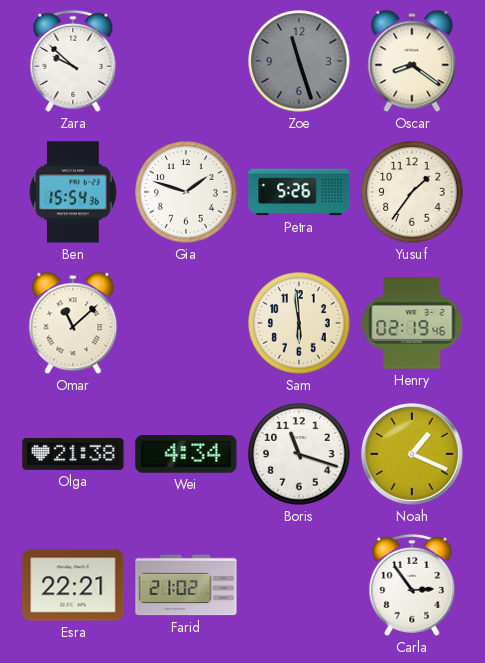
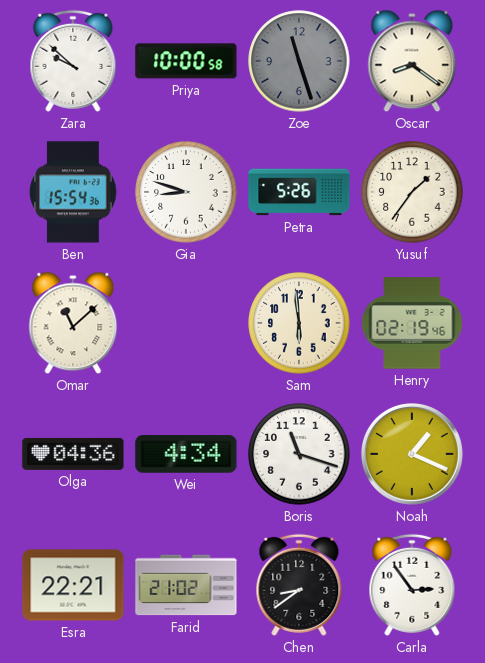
Priya: none -> 10:00
Gia: 1:48 -> 8:48
Olga: 21:38 -> 04:36
Chen: none -> 8:39
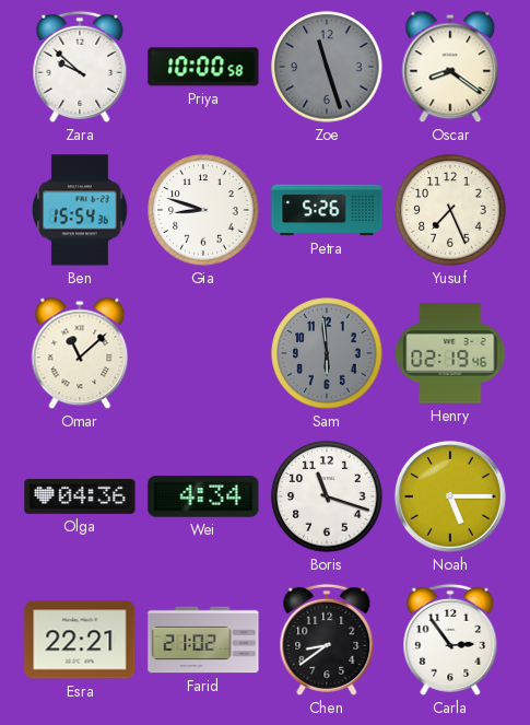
Yusuf: 1:36 -> 7:26
Sam dial: cream -> grey
Noah: 1:19 -> 5:15
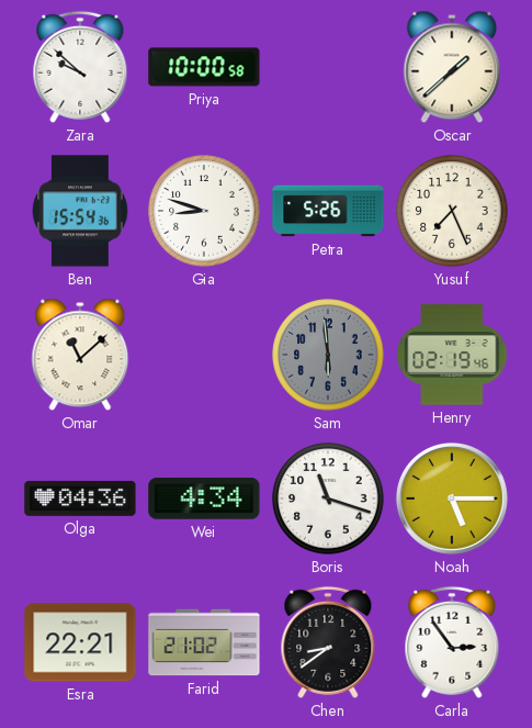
Zoe: 11:27 -> none
Oscar: 8:21 -> 1:38
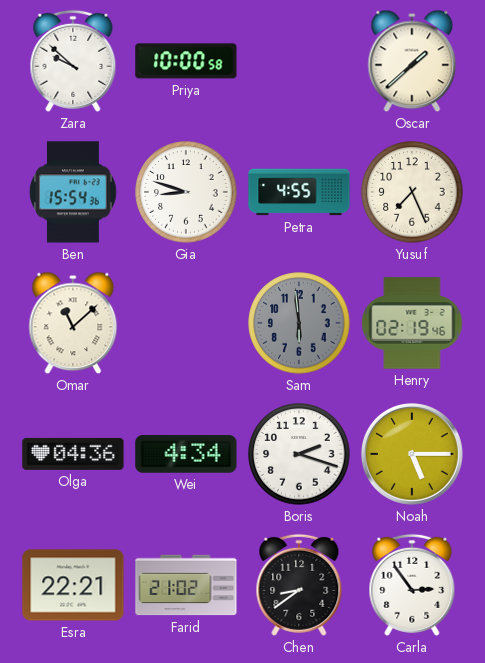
Petra: 5:26 -> 4:55
Boris: 11:18 -> 2:18
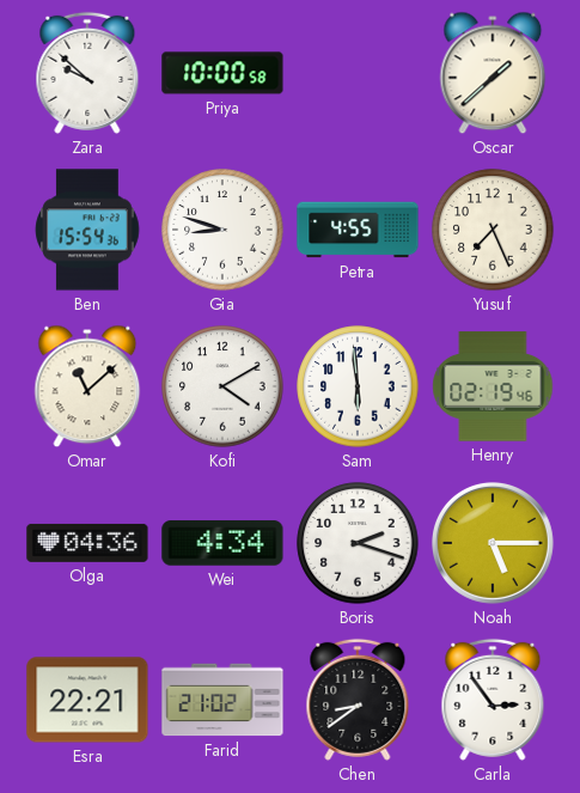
Kofi: none -> 4:10
Sam dial: grey -> white
